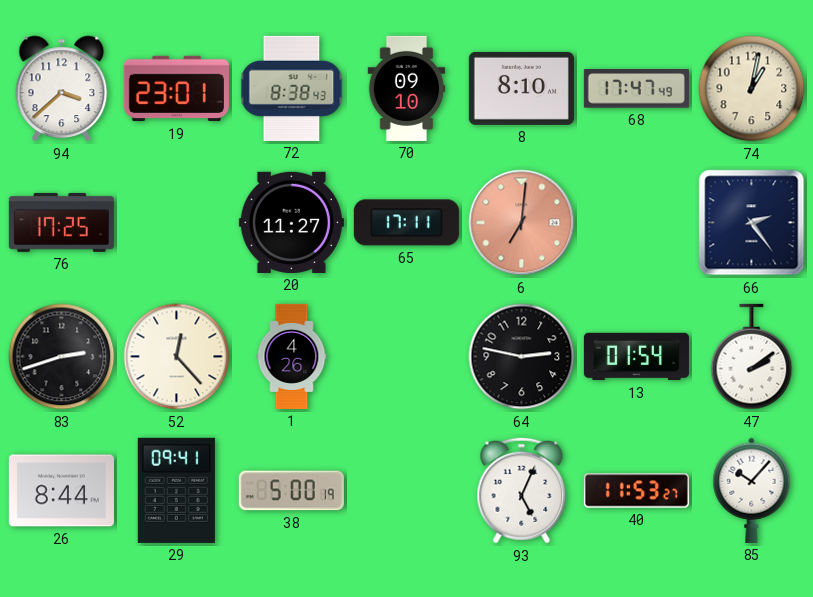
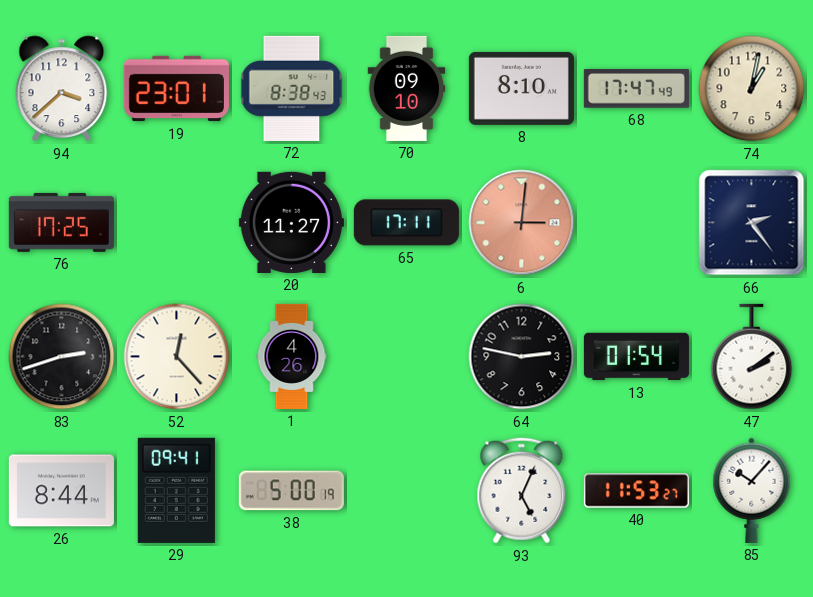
6: 7:01 -> 3:01
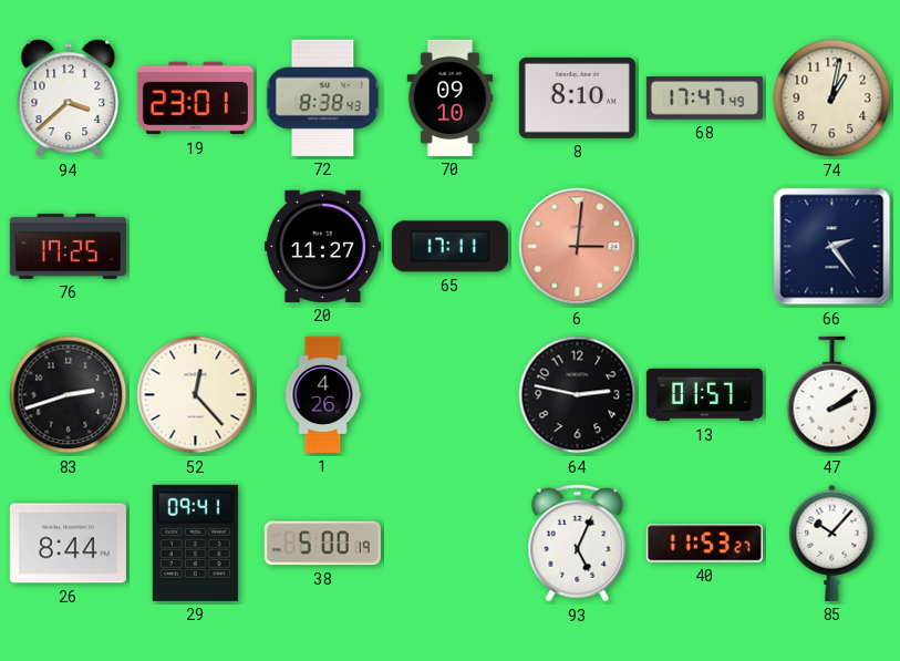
13: 01:54 -> 01:57
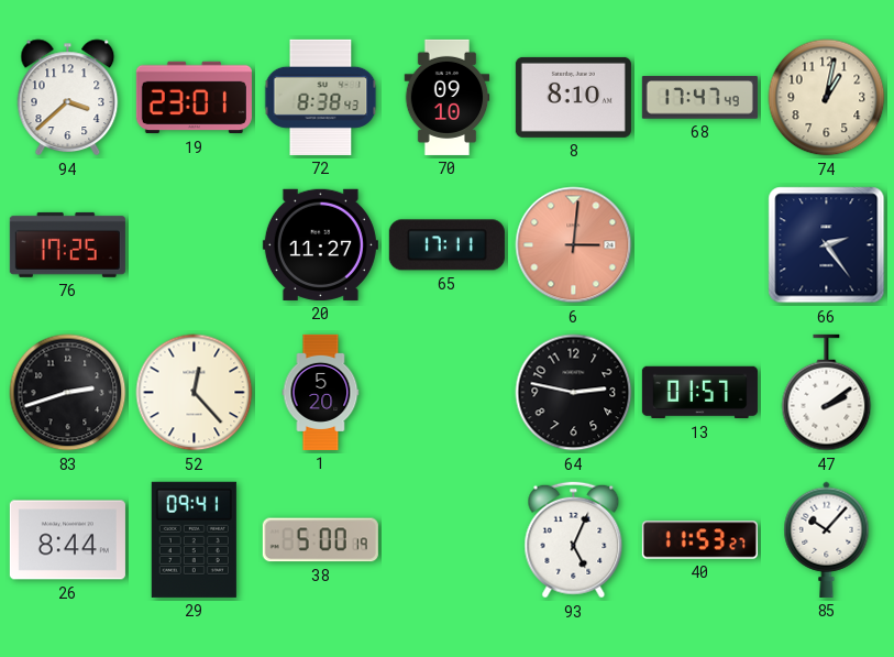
1: 4:26 -> 5:20
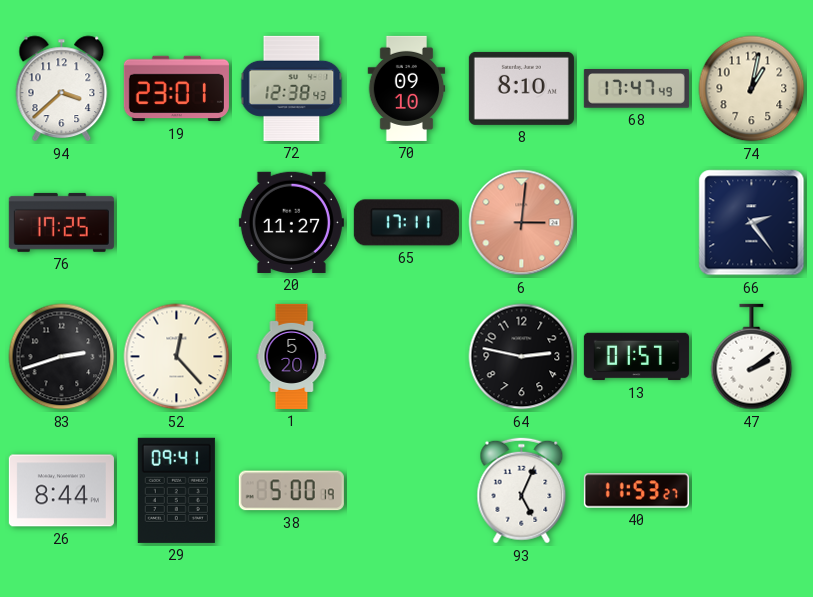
72: 8:38 -> 12:38
85: 10:07 -> none
